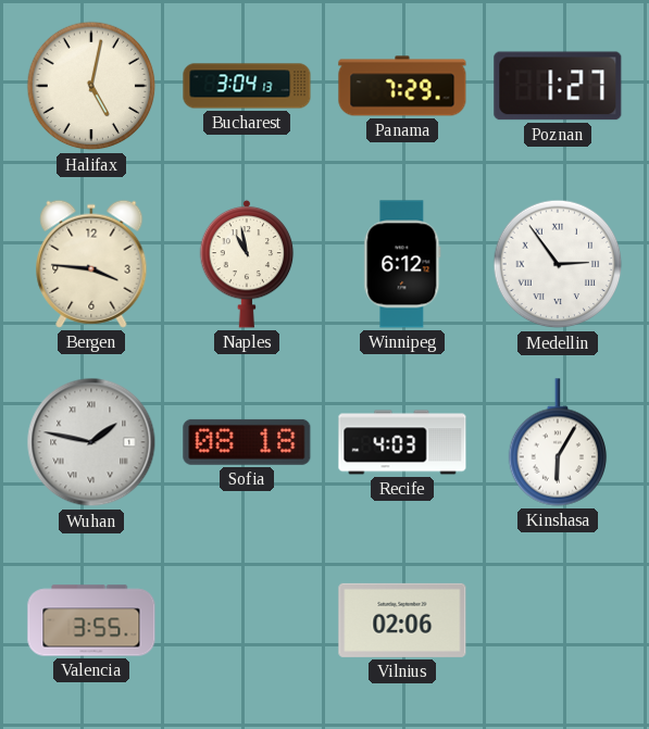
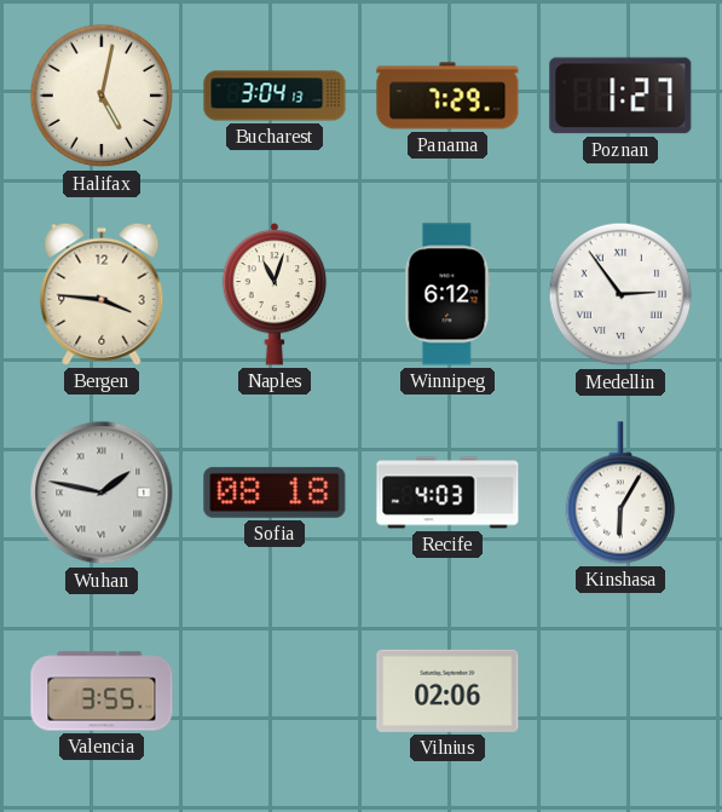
Naples: 10:58 -> 11:03
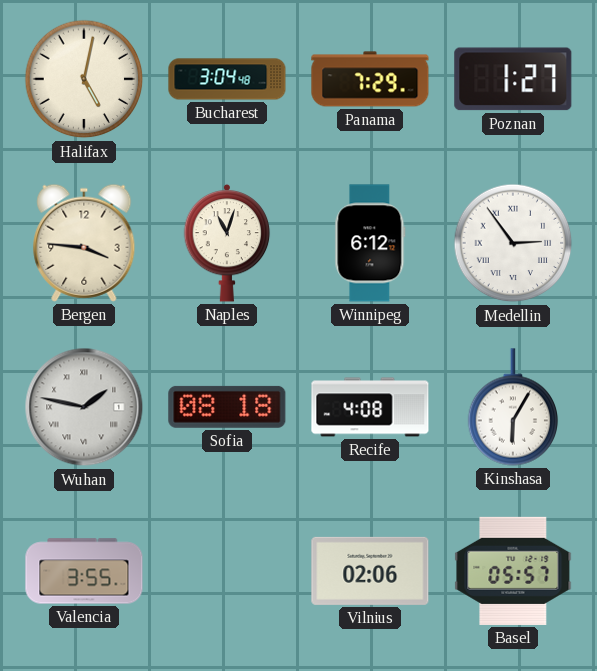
Bucharest: 3:04:13 -> 3:04:48
Recife: 4:03 -> 4:08
Basel: none -> 05:57
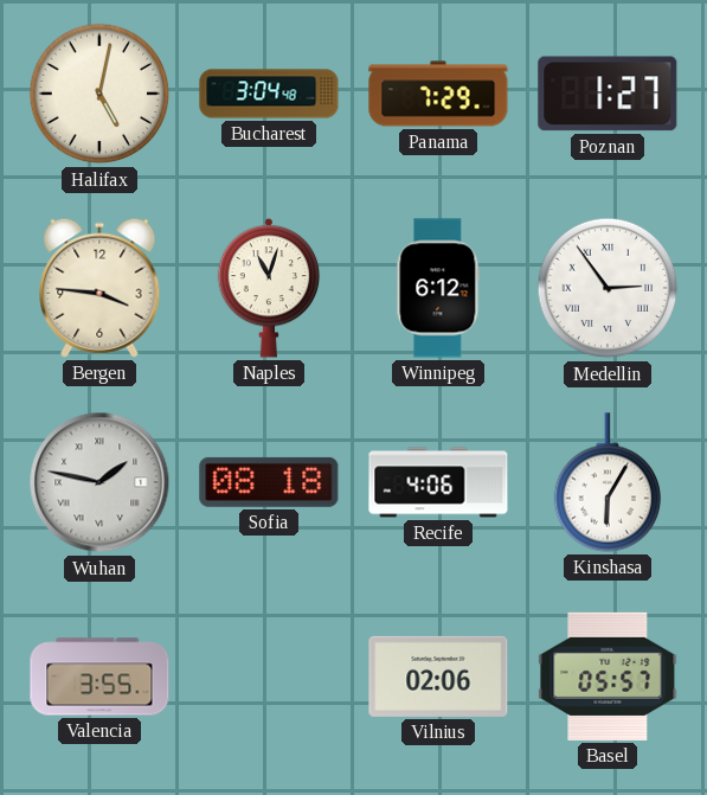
Recife: 4:08 -> 4:06
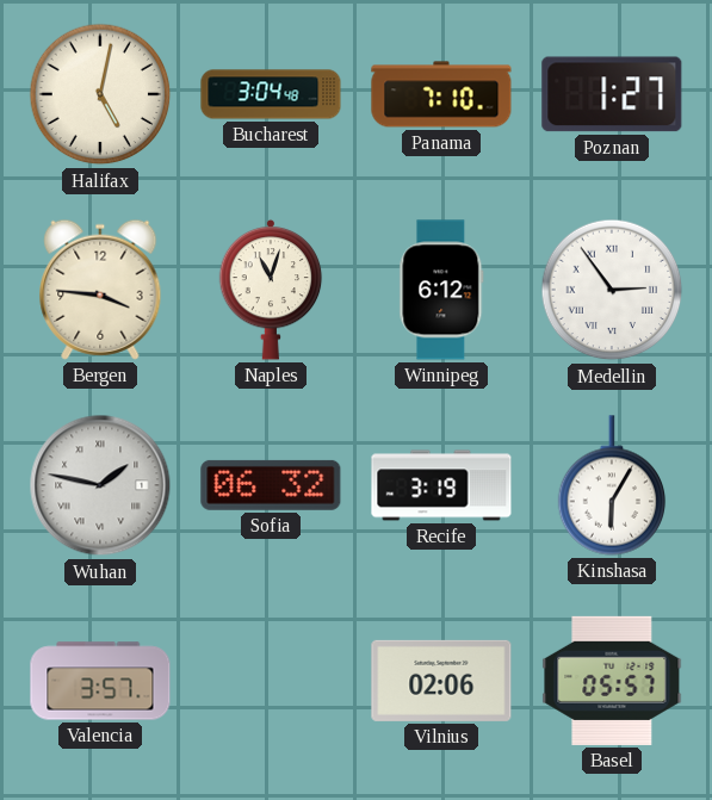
Panama: 7:29 -> 7:10
Sofia: 08:18 -> 06:32
Recife: 4:06 -> 3:19
Valencia: 3:55 -> 3:57
